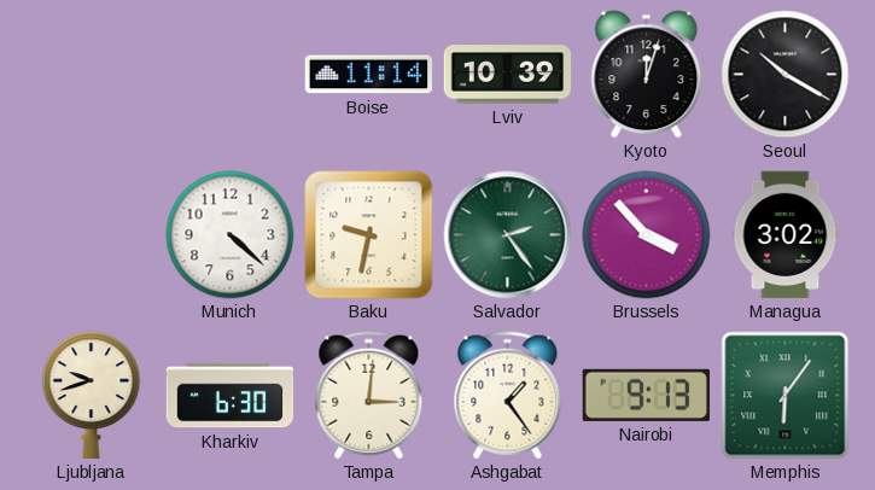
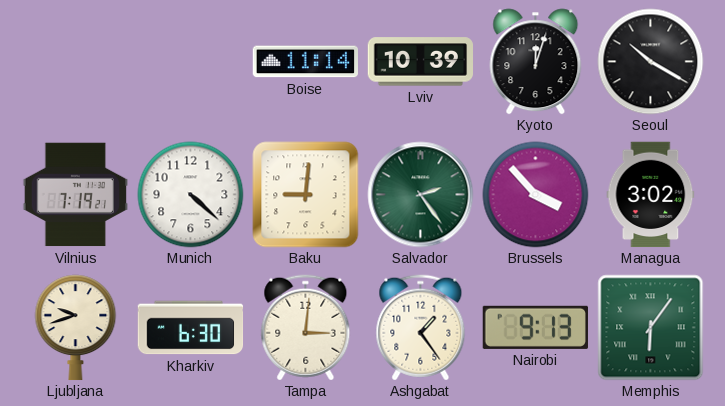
Vilnius: none -> 7:19
Baku: 9:32 -> 9:01
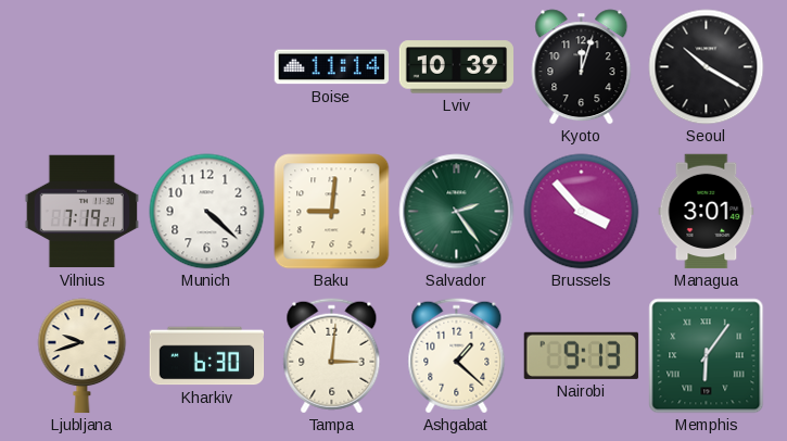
Managua: 3:02 -> 3:01
Ashgabat: 1:24 -> 1:22
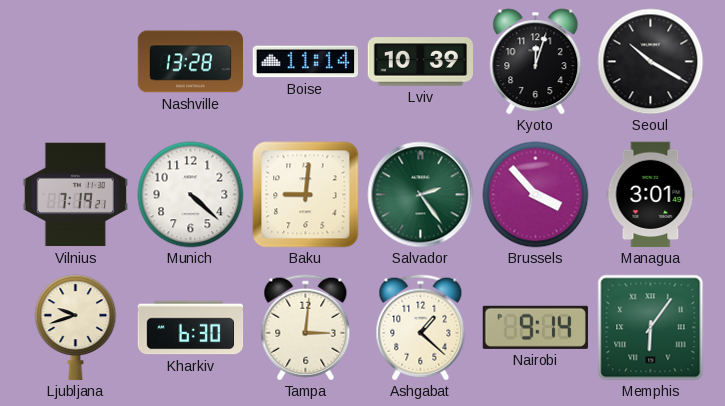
Nashville: none -> 13:28
Nairobi: 9:13 -> 9:14
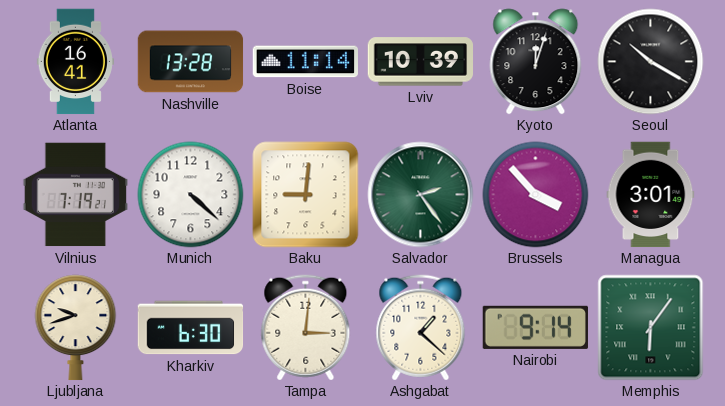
Atlanta: none -> 16:41
